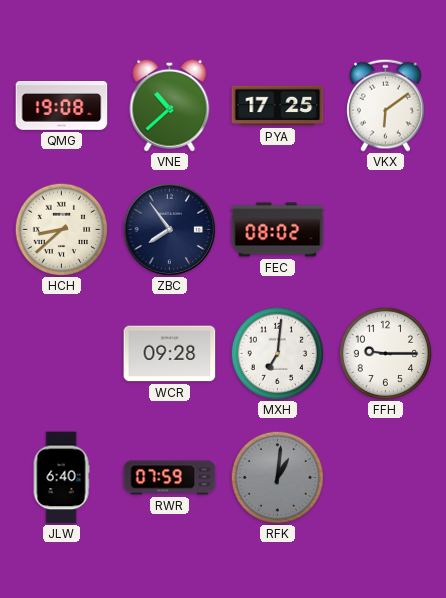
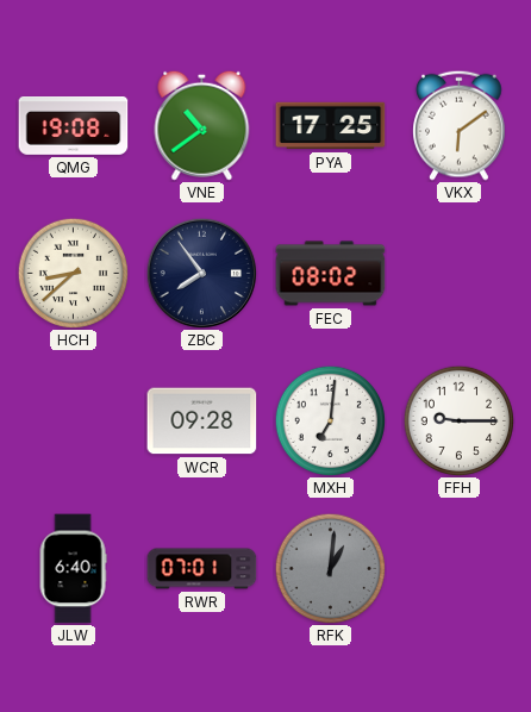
VNE: 10:38 -> 10:39
RWR: 07:59 -> 07:01
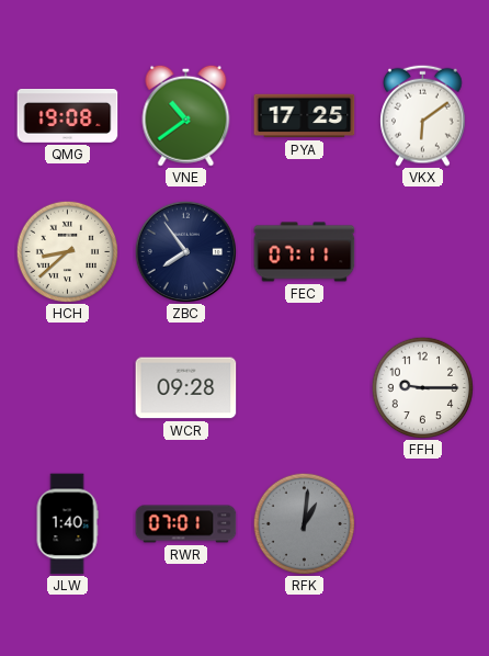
FEC: 08:02 -> 07:11
MXH: 7:01 -> none
JLW: 6:40 -> 1:40
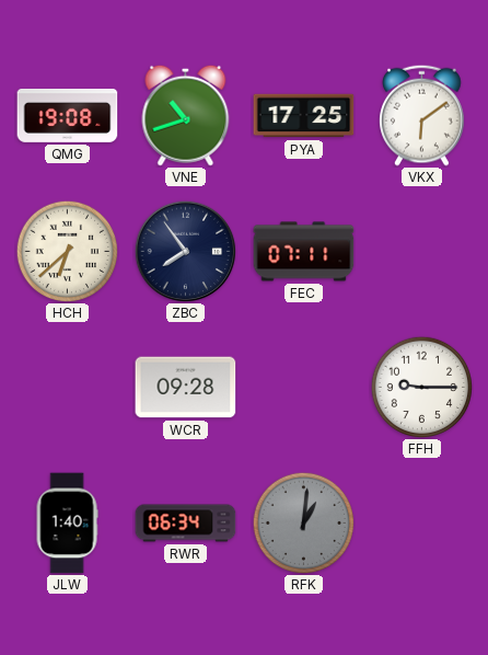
VNE: 10:39 -> 10:42
HCH: 8:38 -> 6:38
RWR: 07:01 -> 06:34
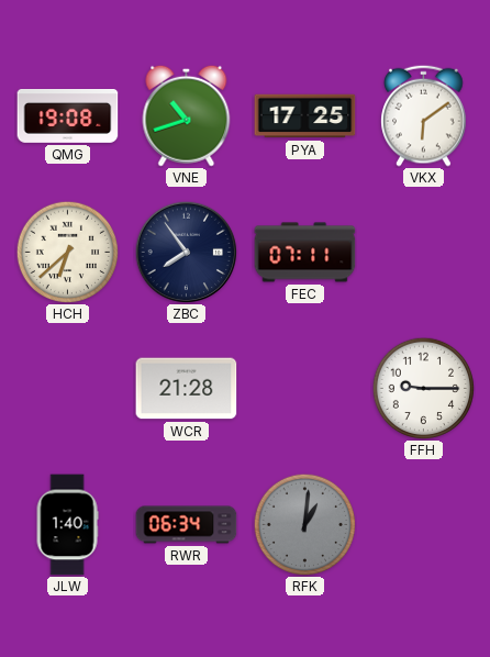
WCR: 09:28 -> 21:28
